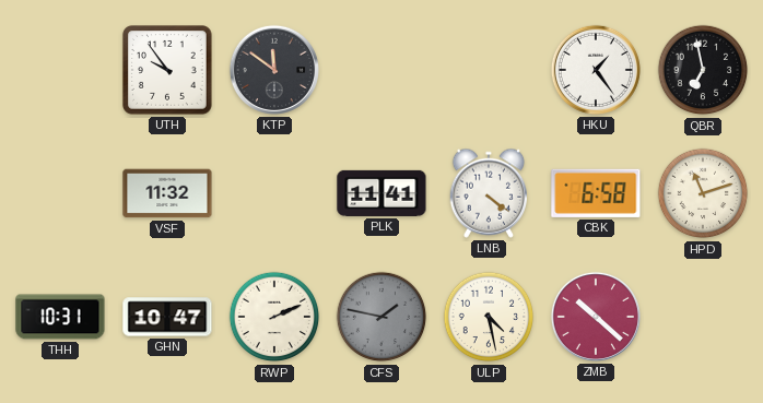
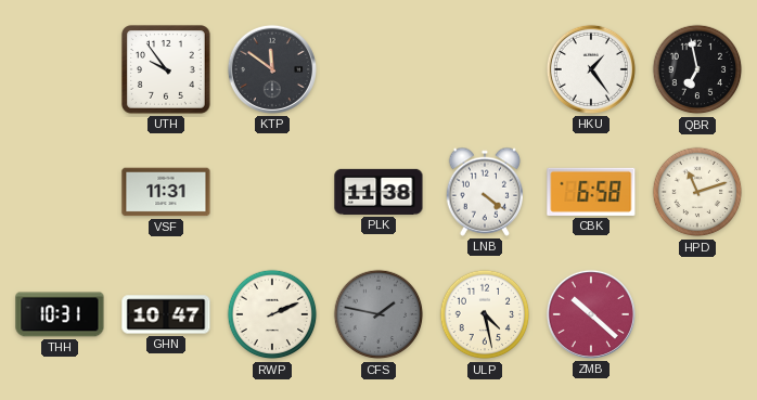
VSF: 11:32 -> 11:31
PLK: 11:41 -> 11:38
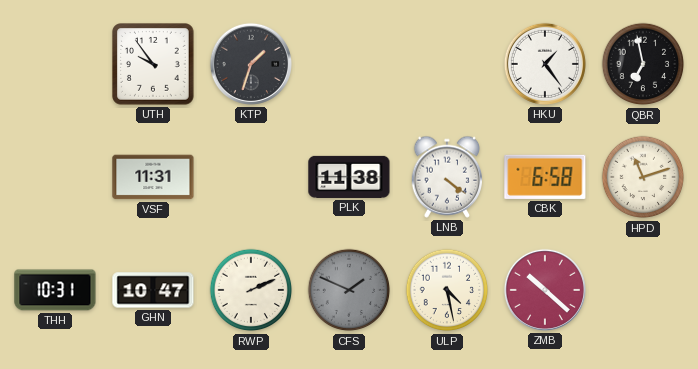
KTP: 11:51 -> 1:33
CFS: 1:47 -> 1:49
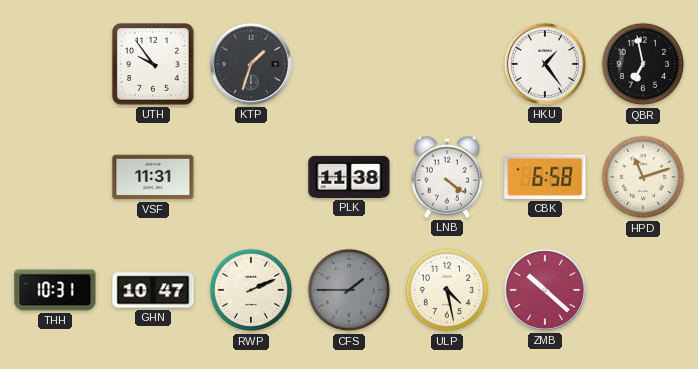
CFS: 1:49 -> 1:45
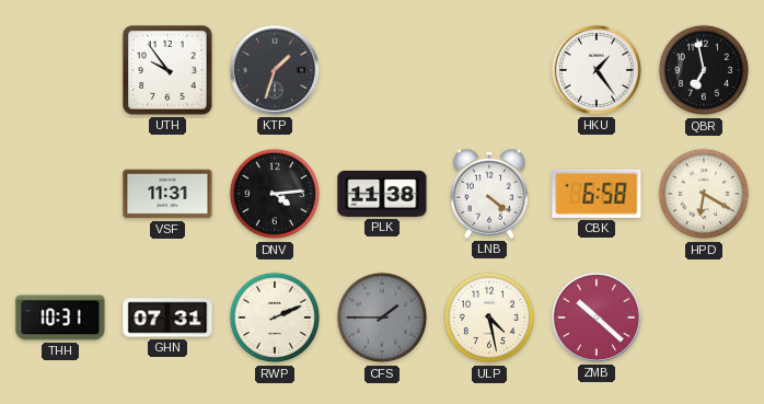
DNV: none -> 4:14
HPD: 11:12 -> 6:20
GHN: 10:47 -> 07:31
